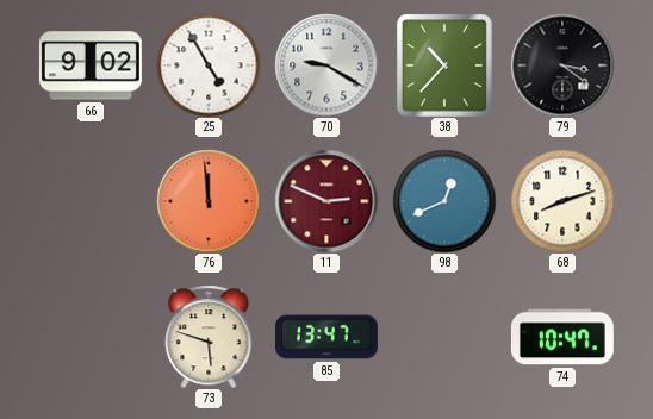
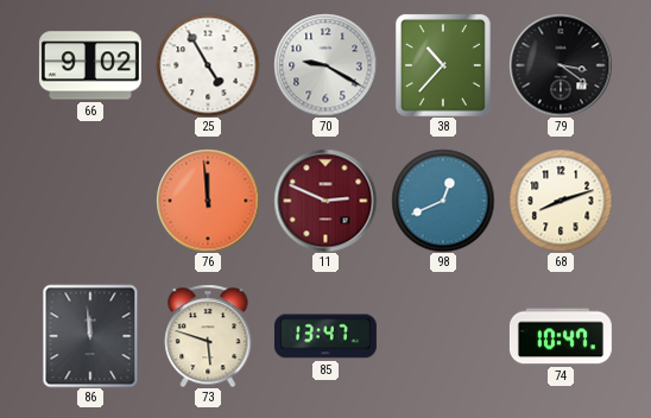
86: none -> 11:59
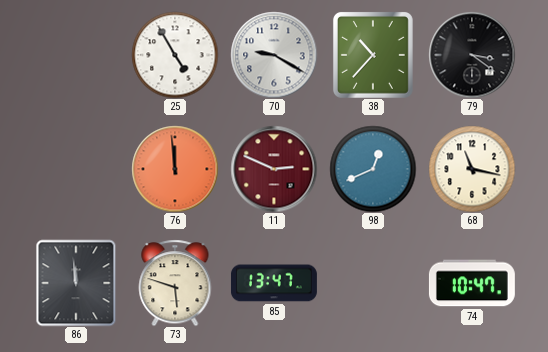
66: 9:02 -> none
68: 8:12 -> 11:17
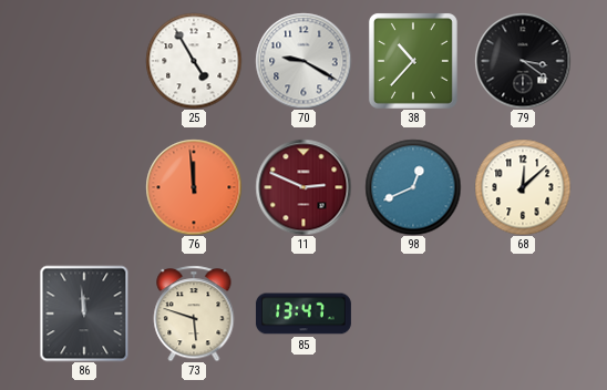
68: 11:17 -> 12:08
74: 10:47 -> none
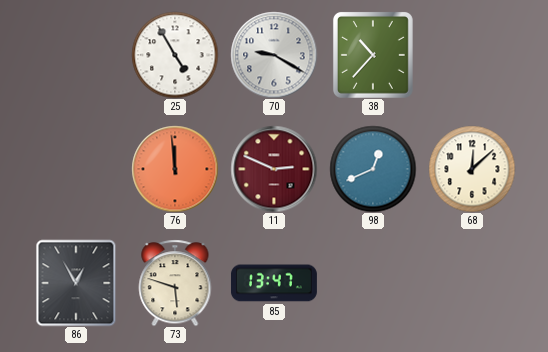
79: 3:21 -> none
86: 11:59 -> 12:55
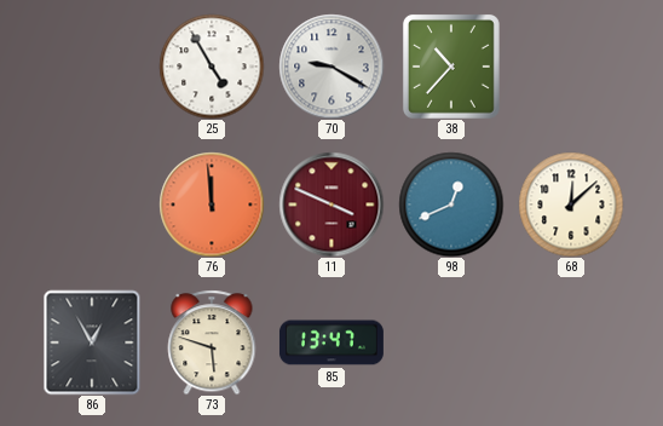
11: 2:49 -> 3:49
